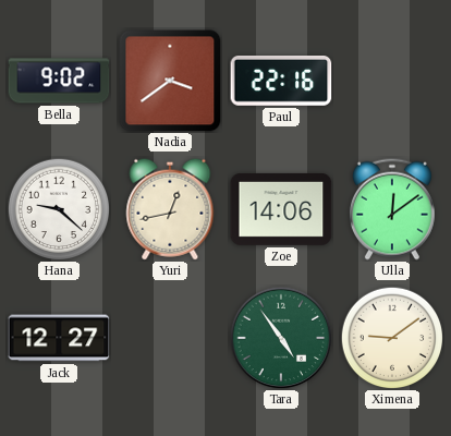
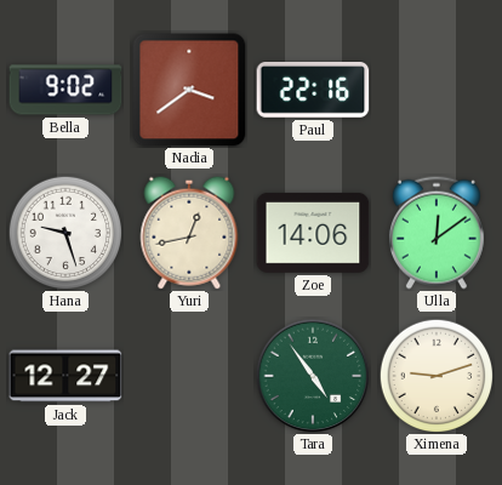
Hana: 9:22 -> 9:27
Ximena: 9:09 -> 9:12
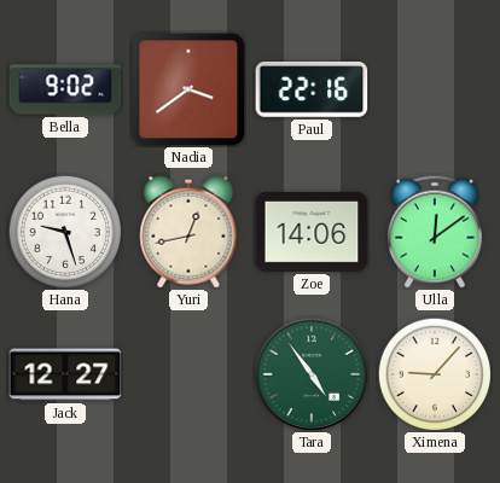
Ximena: 9:12 -> 9:07
